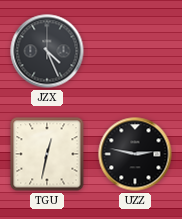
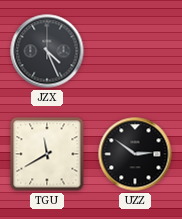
TGU: 12:32 -> 11:40
UZZ: 2:47 -> 2:51
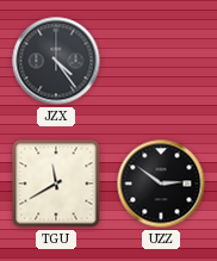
JZX: 4:26 -> 4:24
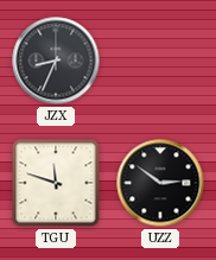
JZX: 4:24 -> 8:34
TGU: 11:40 -> 11:48
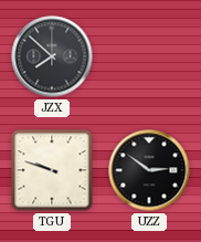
JZX: 8:34 -> 7:52
TGU: 11:48 -> 9:48
